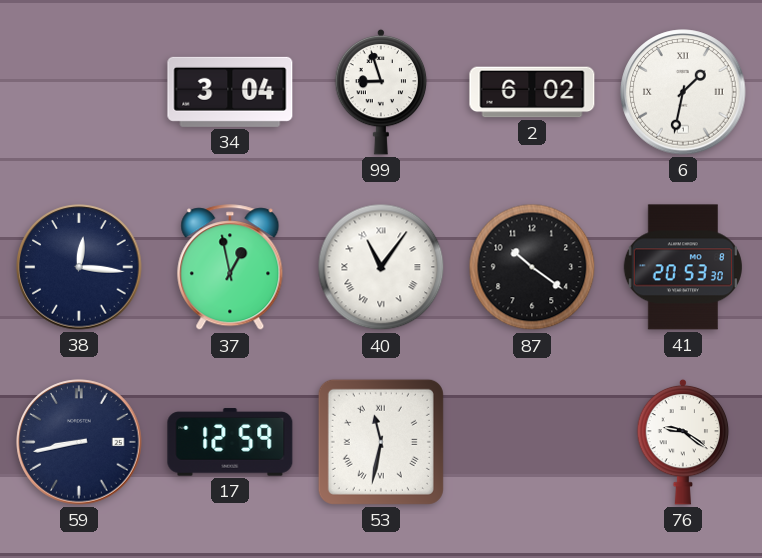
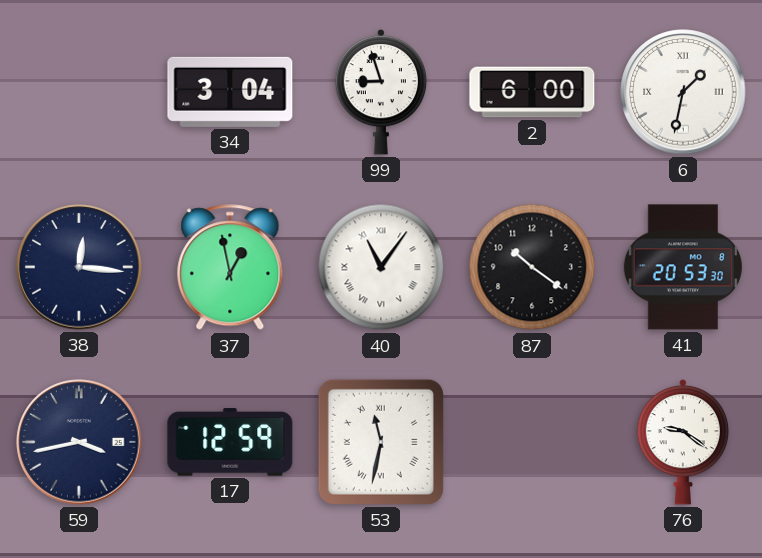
2: 6:02 -> 6:00
59: 8:43 -> 3:43
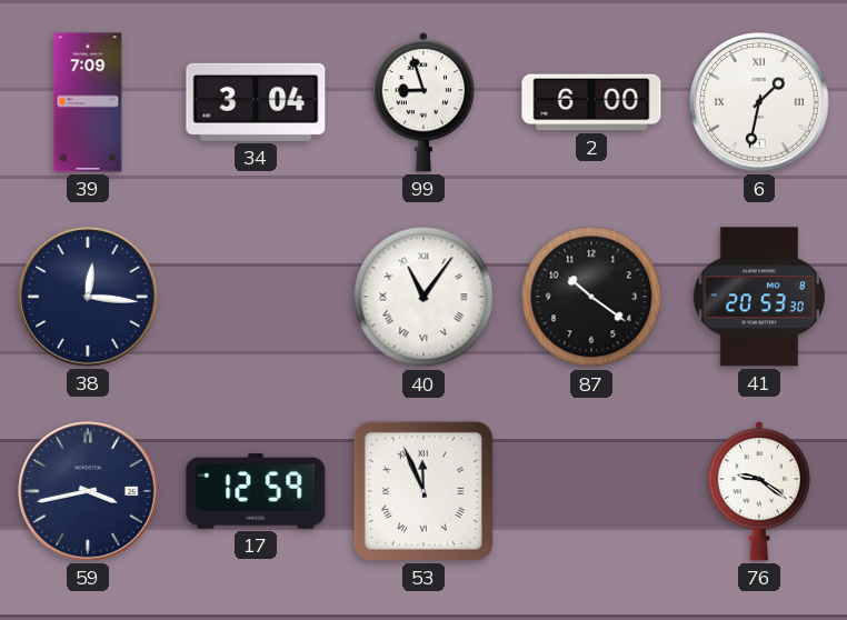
39: none -> 7:09
37: 12:58 -> none
53: 11:32 -> 11:56
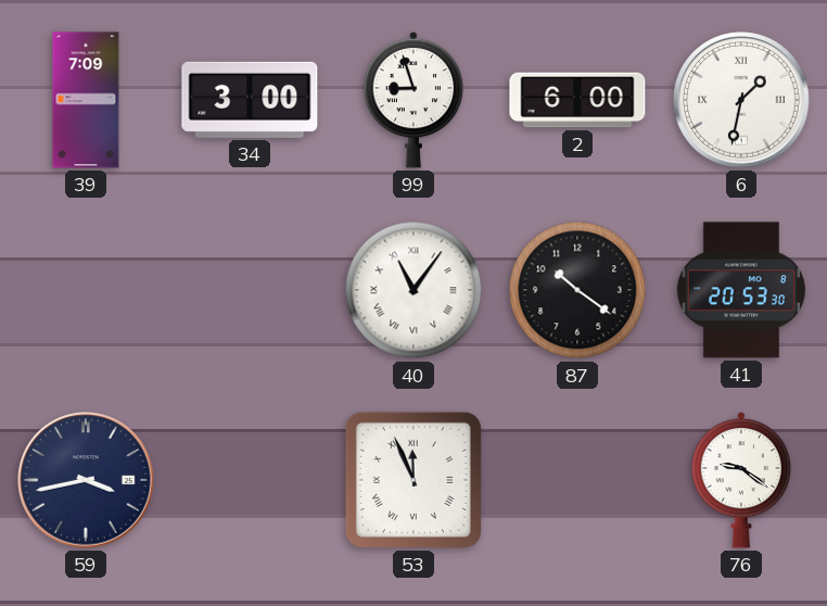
34: 3:04 -> 3:00
38: 12:16 -> none
17: 12:59 -> none
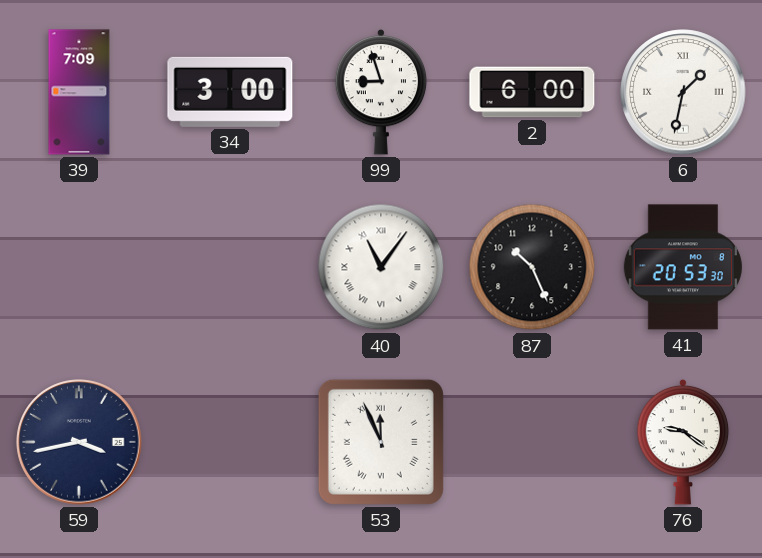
87: 10:21 -> 10:26
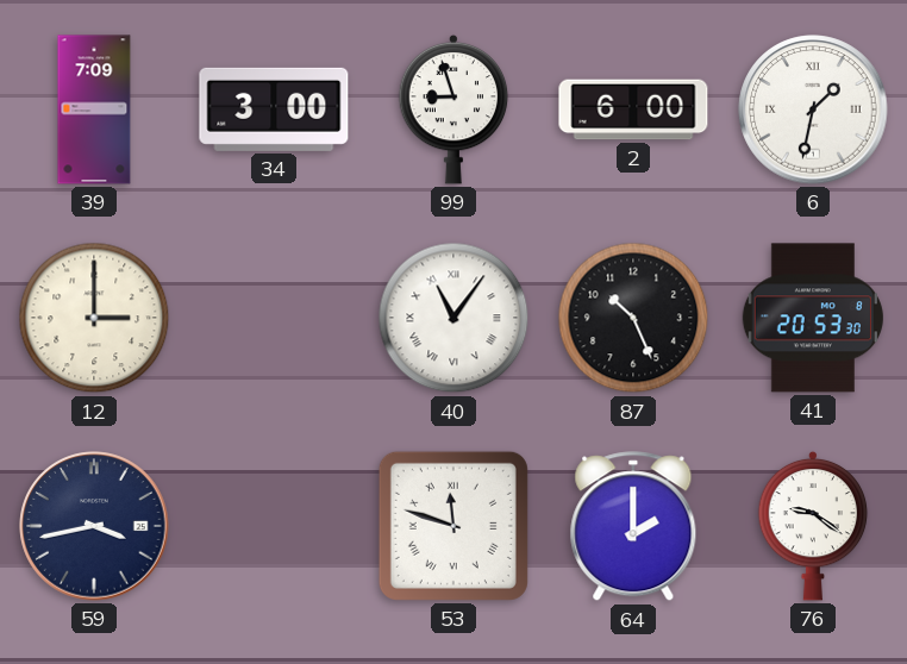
12: none -> 3:00
53: 11:56 -> 11:48
64: none -> 2:00
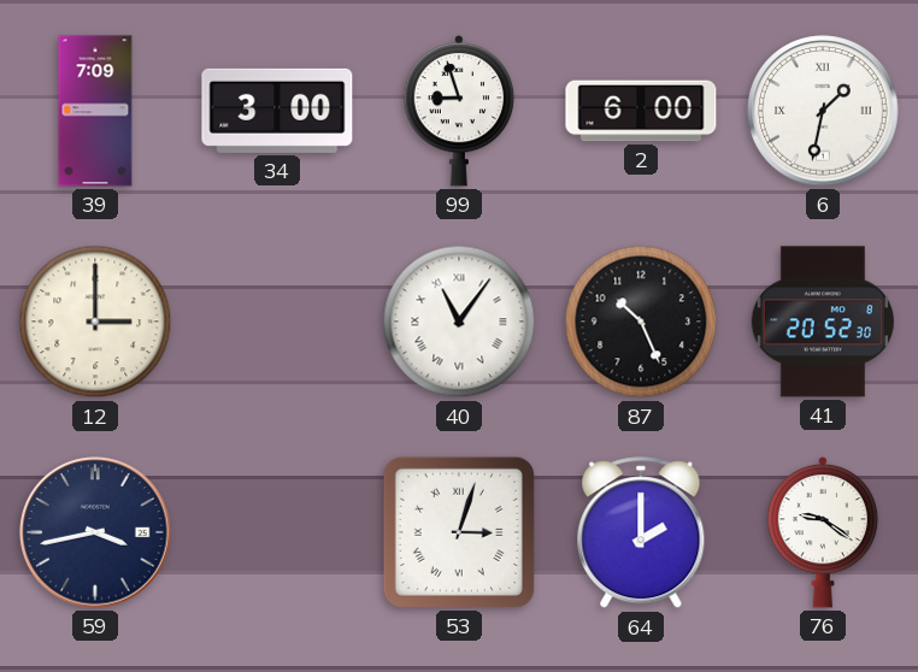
41: 20:53 -> 20:52
53: 11:48 -> 3:03
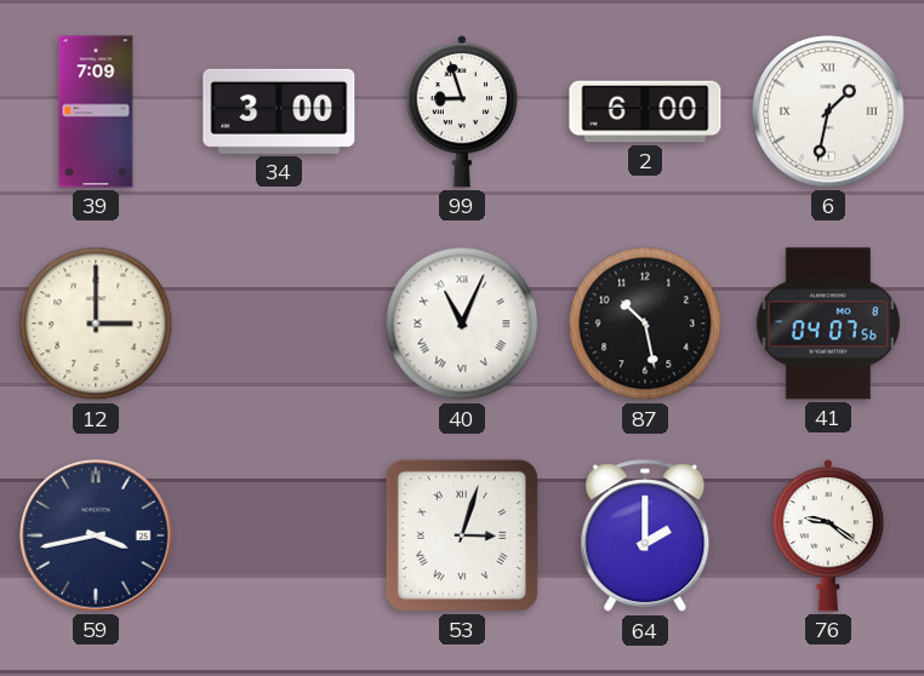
40: 11:06 -> 11:04
87: 10:26 -> 10:28
41: 20:52 -> 04:07
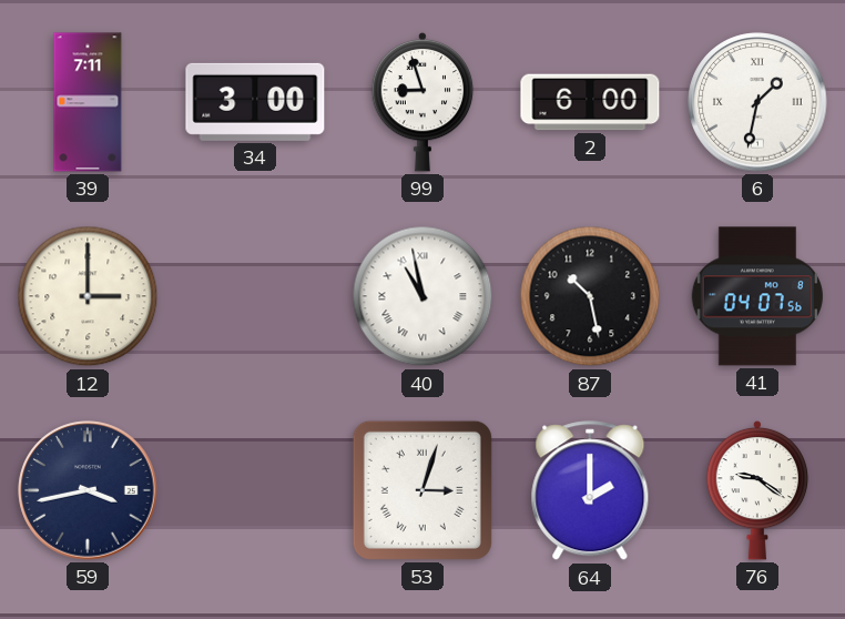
39: 7:09 -> 7:11
40: 11:04 -> 10:58
